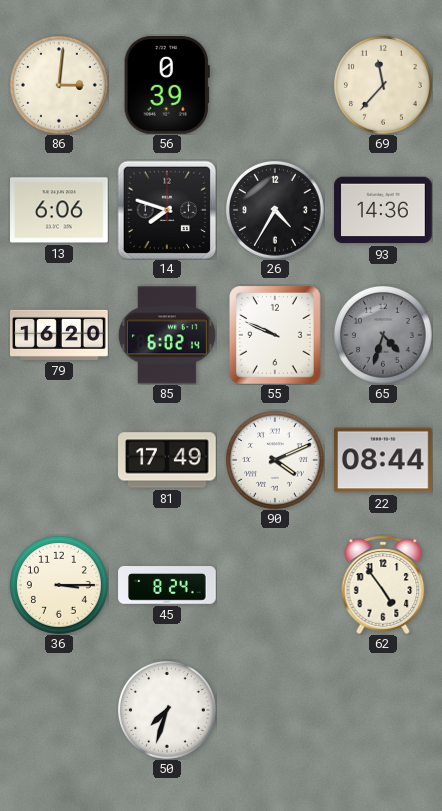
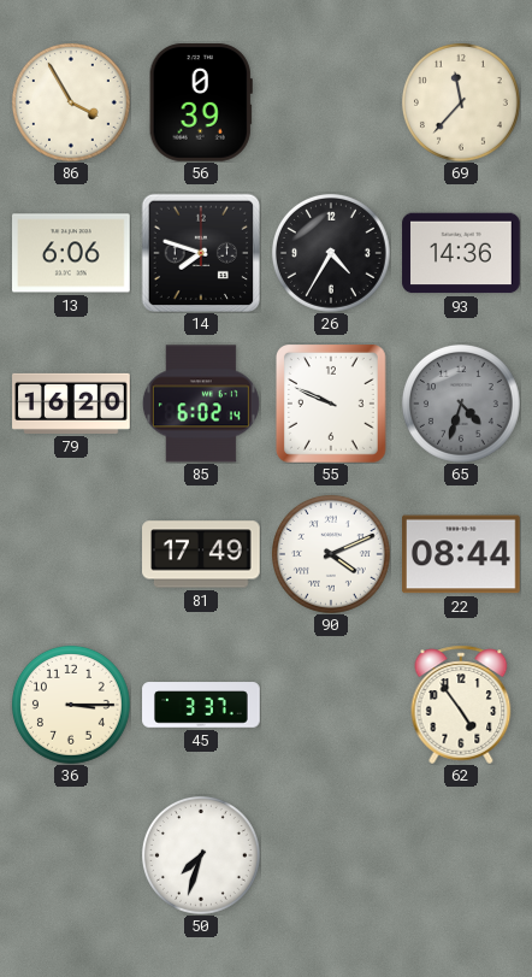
86: 3:01 -> 3:55
45: 8:24 -> 3:37
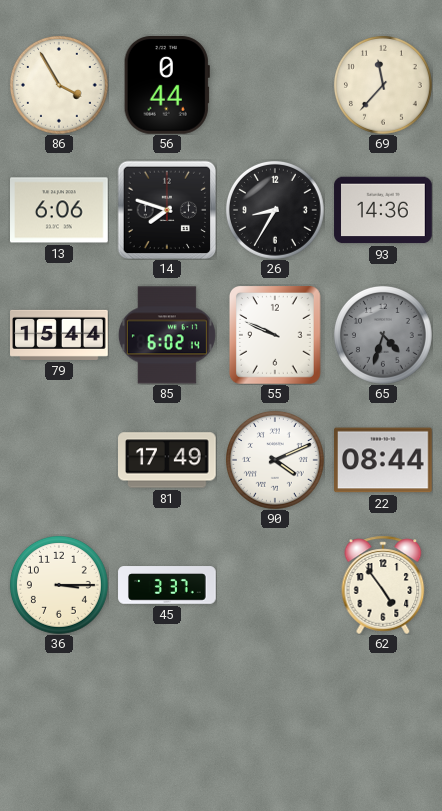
56: 0:39 -> 0:44
26: 4:35 -> 8:35
79: 16:20 -> 15:44
50: 7:33 -> none
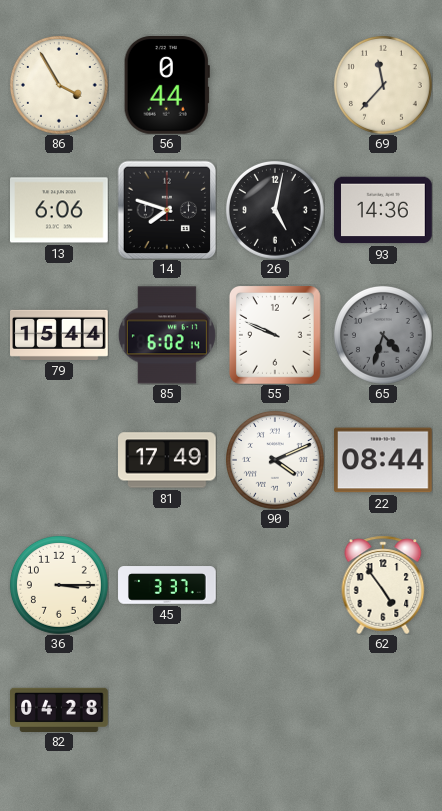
26: 8:35 -> 5:02
82: none -> 04:28
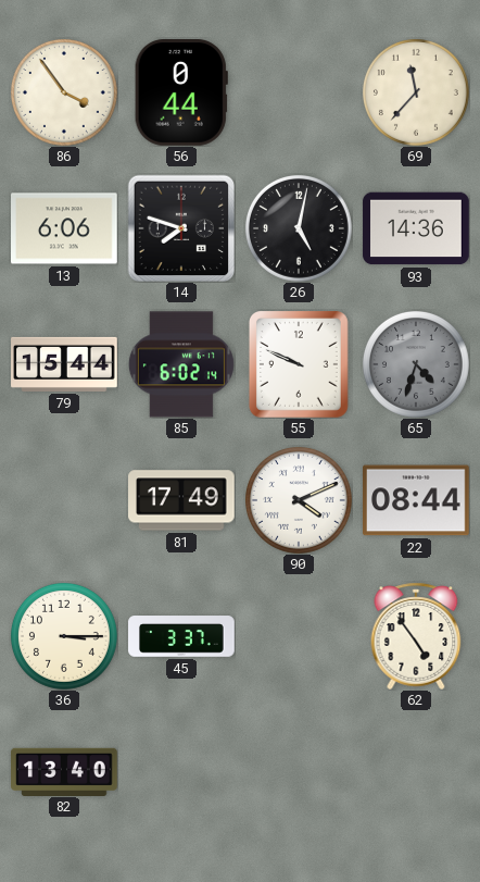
86: 3:55 -> 3:54
82: 04:28 -> 13:40
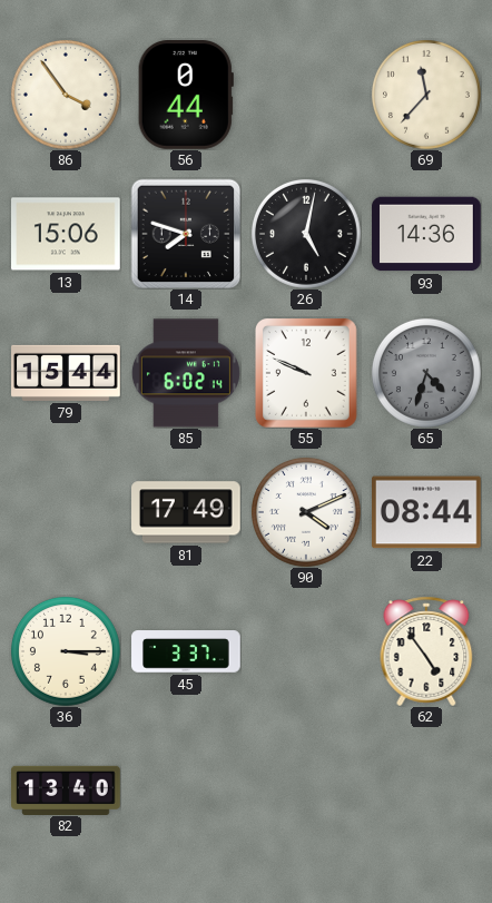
13: 6:06 -> 15:06
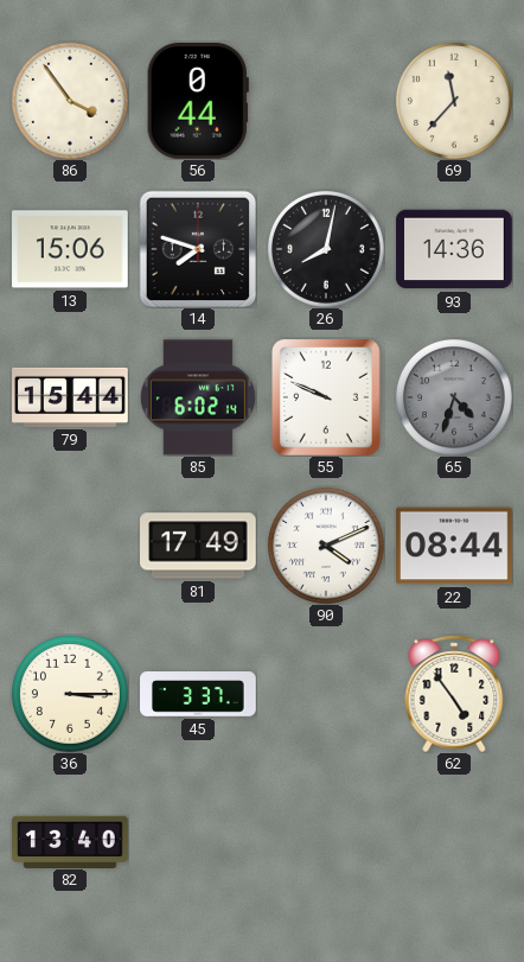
26: 5:02 -> 8:02
